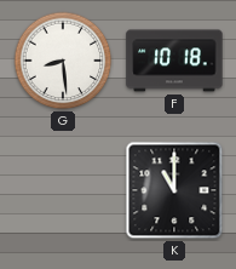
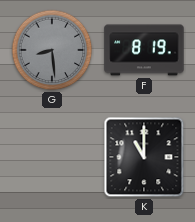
G dial: white -> grey
F: 10:18 -> 8:19
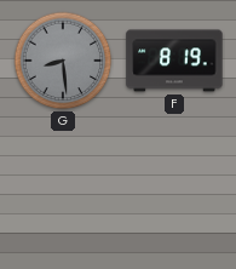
K: 11:00 -> none
